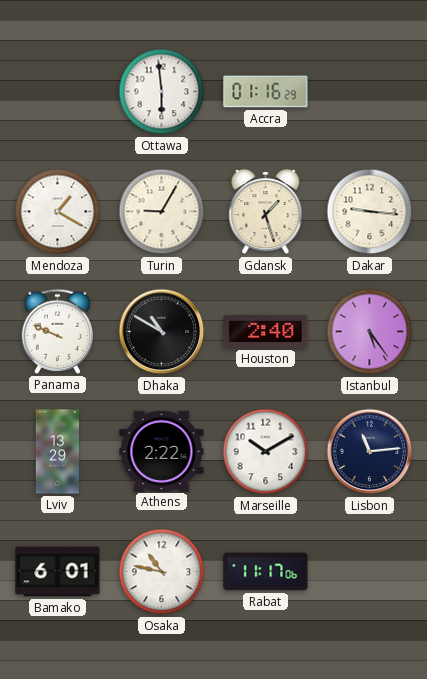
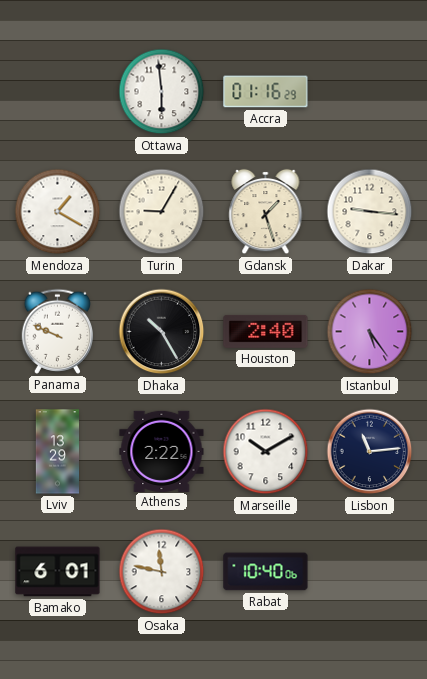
Dhaka: 10:50 -> 10:25
Osaka: 10:47 -> 11:47
Rabat: 11:17 -> 10:40
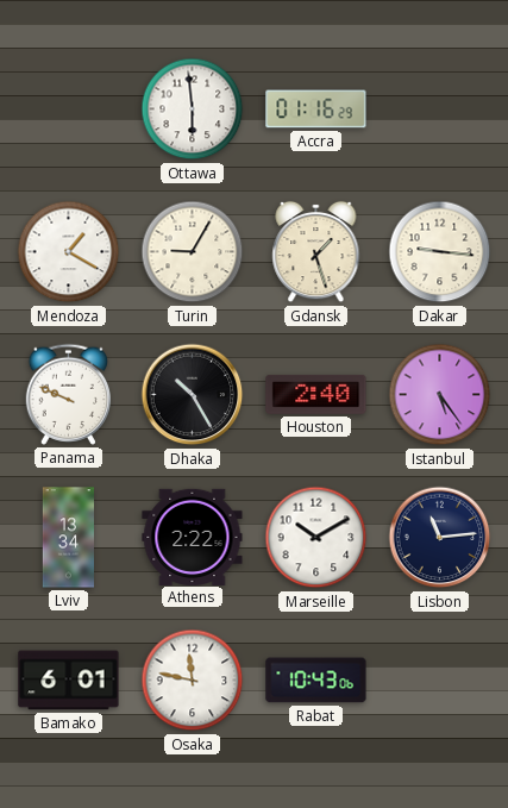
Lviv: 13:29 -> 13:34
Rabat: 10:40 -> 10:43
